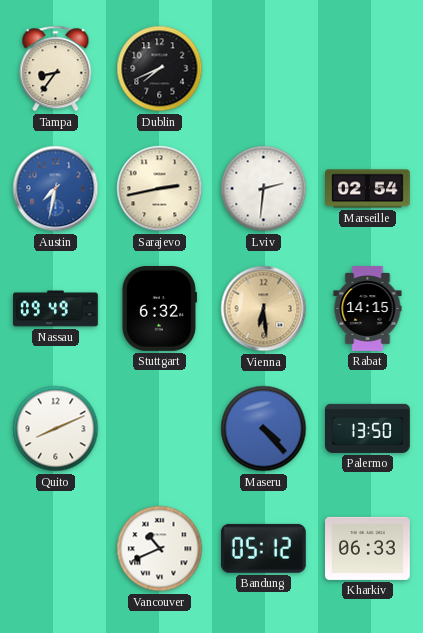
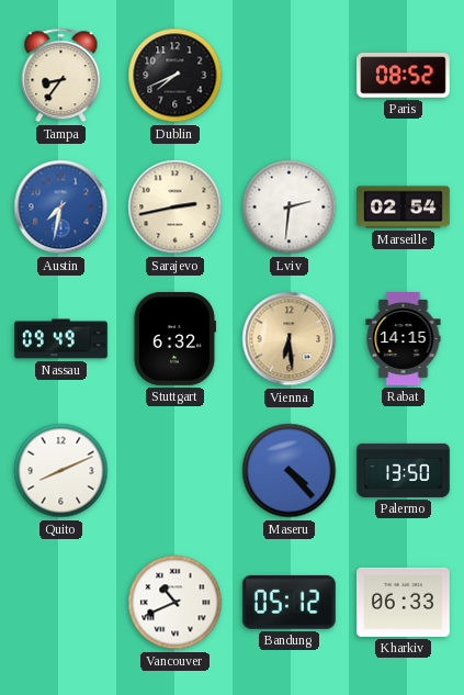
Paris: none -> 08:52
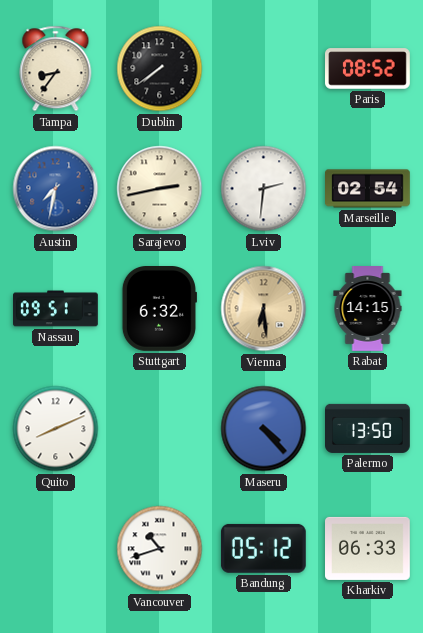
Dublin: 7:41 -> 7:39
Nassau: 09:49 -> 09:51
Vancouver: 10:41 -> 10:42
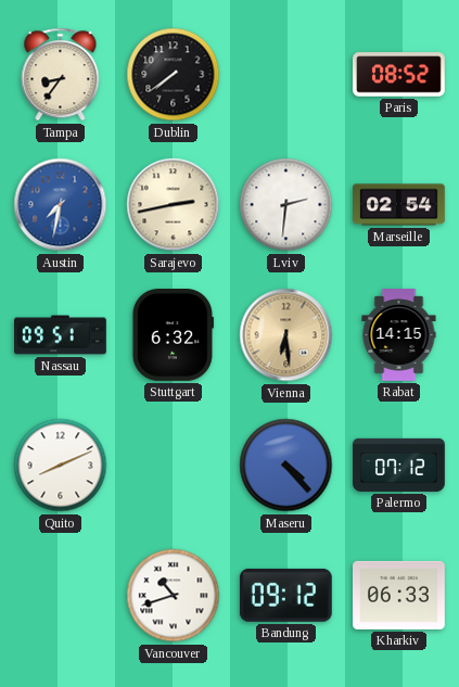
Palermo: 13:50 -> 07:12
Bandung: 05:12 -> 09:12
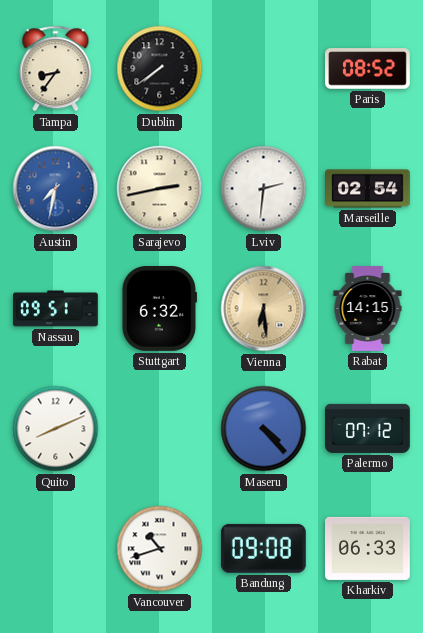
Bandung: 09:12 -> 09:08
